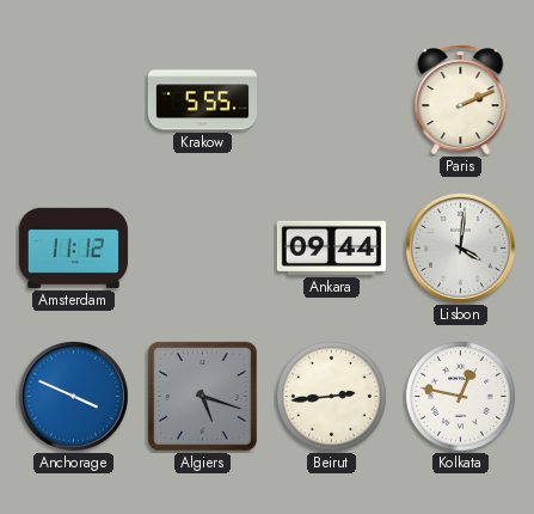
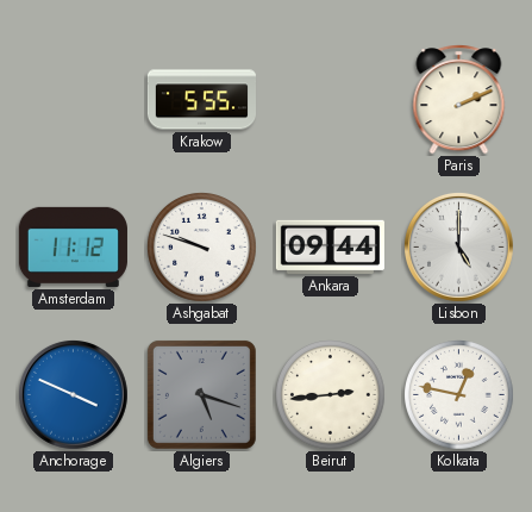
Ashgabat: none -> 9:48
Lisbon: 4:01 -> 5:00
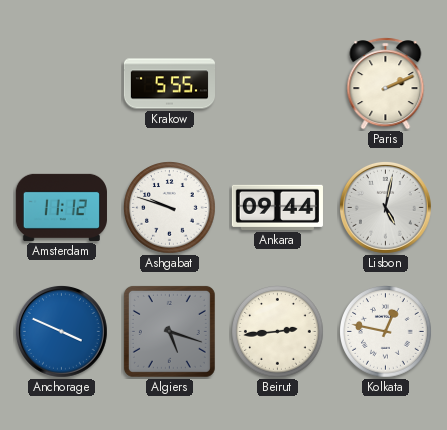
Lisbon: 5:00 -> 5:02
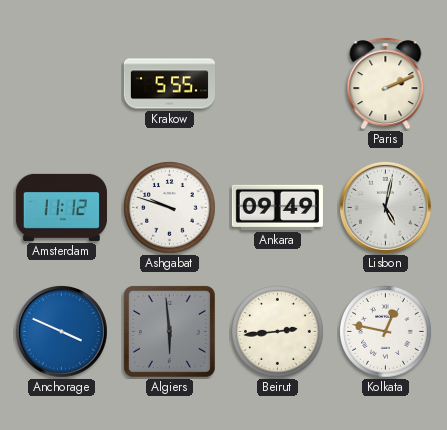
Ankara: 09:44 -> 09:49
Algiers: 5:18 -> 5:59
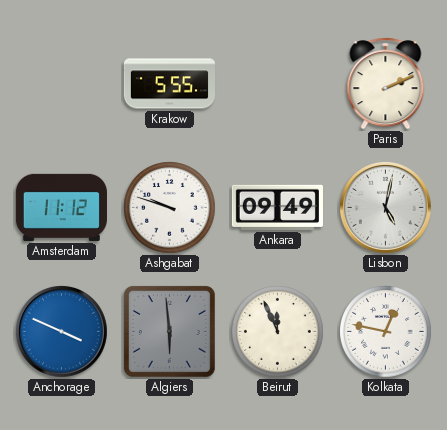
Beirut: 2:44 -> 11:56
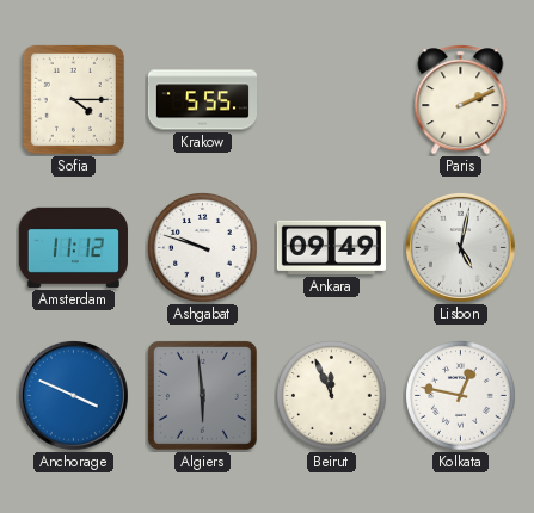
Sofia: none -> 4:15
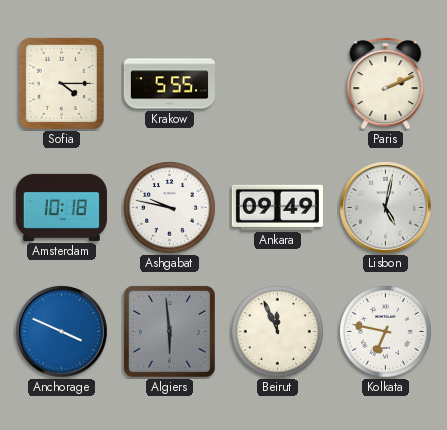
Amsterdam: 11:12 -> 10:18
Ashgabat: 9:48 -> 9:47
Kolkata: 12:47 -> 6:47
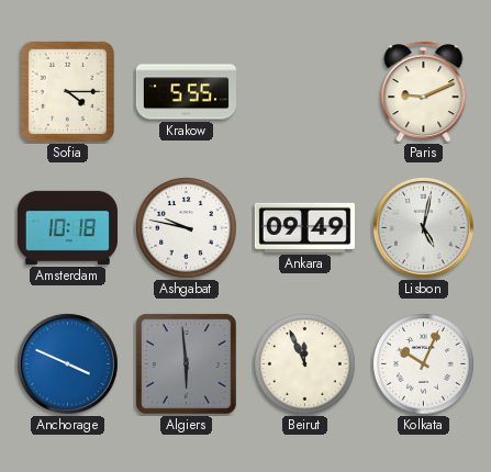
Paris: 2:11 -> 9:11
Kolkata: 6:47 -> 10:04
